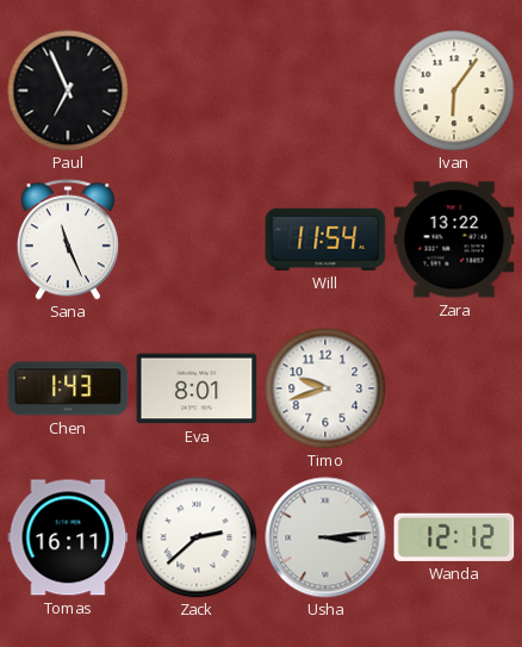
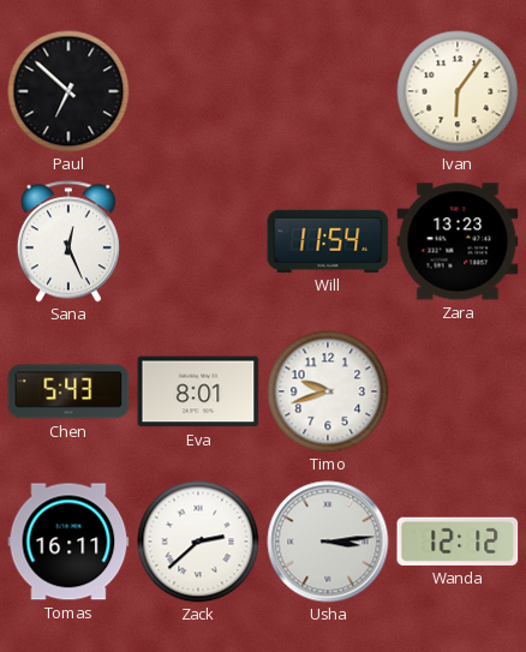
Paul: 6:56 -> 6:52
Sana: 11:26 -> 12:26
Zara: 13:22 -> 13:23
Chen: 1:43 -> 5:43
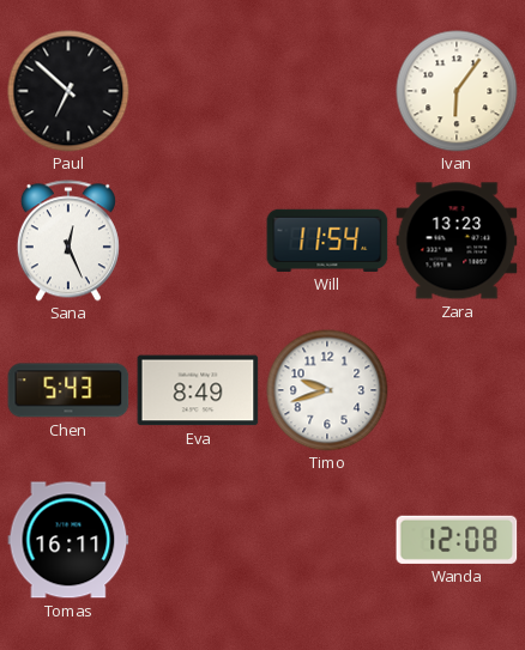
Eva: 8:01 -> 8:49
Zack: 2:38 -> none
Usha: 3:14 -> none
Wanda: 12:12 -> 12:08
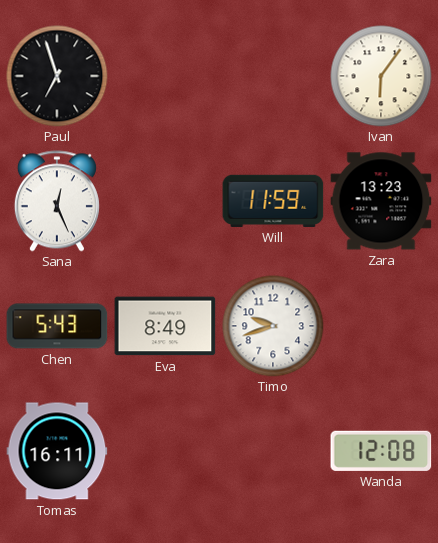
Paul: 6:52 -> 6:57
Will: 11:54 -> 11:59
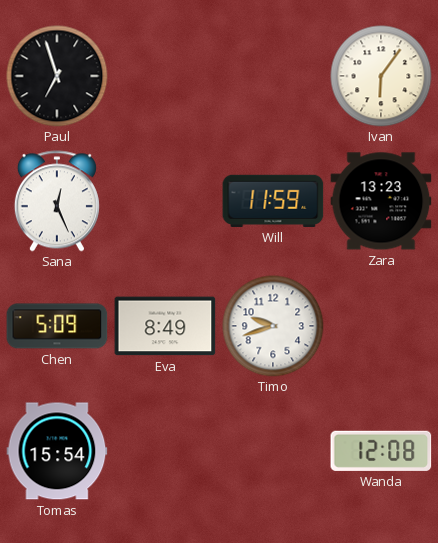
Chen: 5:43 -> 5:09
Tomas: 16:11 -> 15:54
